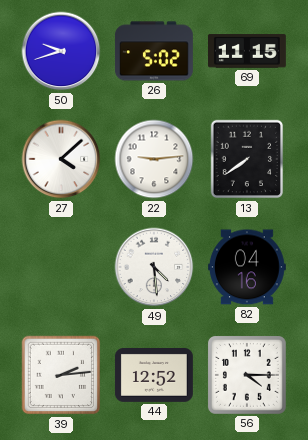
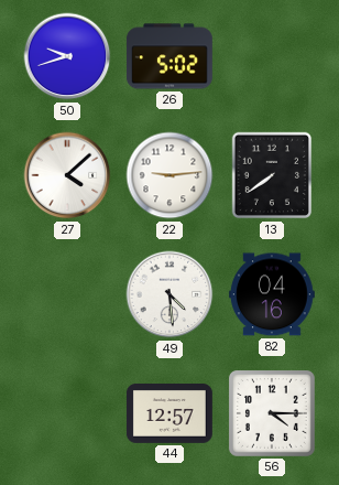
69: 11:15 -> none
39: 2:14 -> none
44: 12:52 -> 12:57
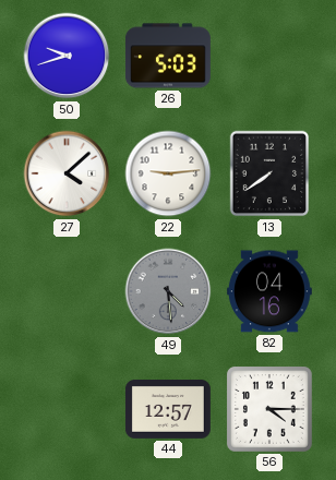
26: 5:02 -> 5:03
49 dial: white -> grey
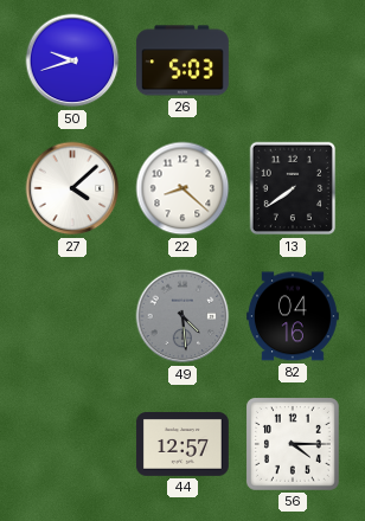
22: 9:14 -> 8:22
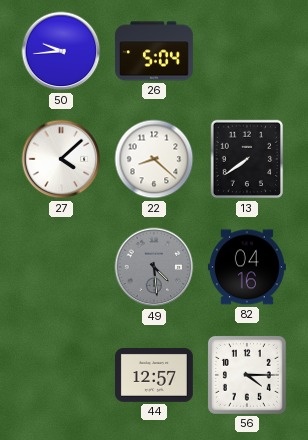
50: 9:42 -> 9:44
26: 5:03 -> 5:04
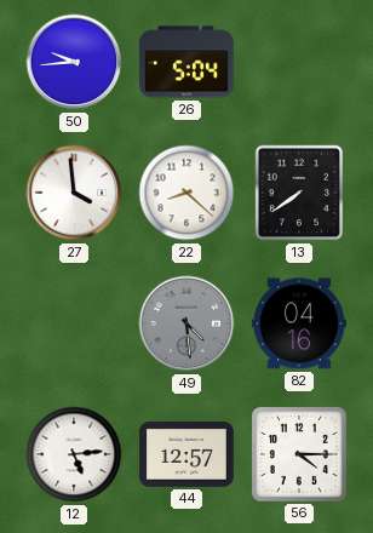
27: 4:08 -> 3:59
12: none -> 5:14
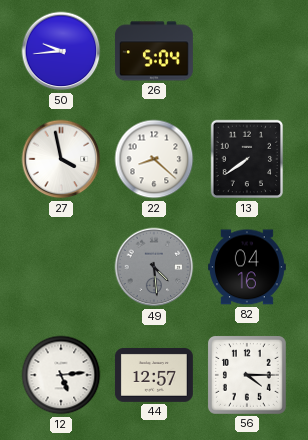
27: 3:59 -> 3:58
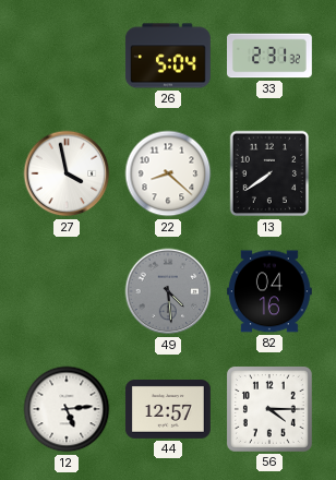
50: 9:44 -> none
33: none -> 2:31
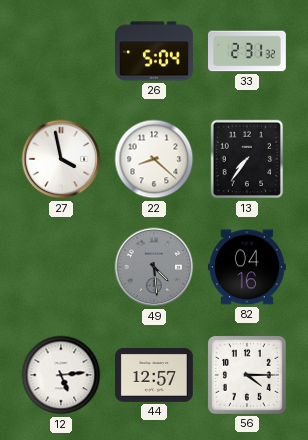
13: 7:39 -> 7:36
